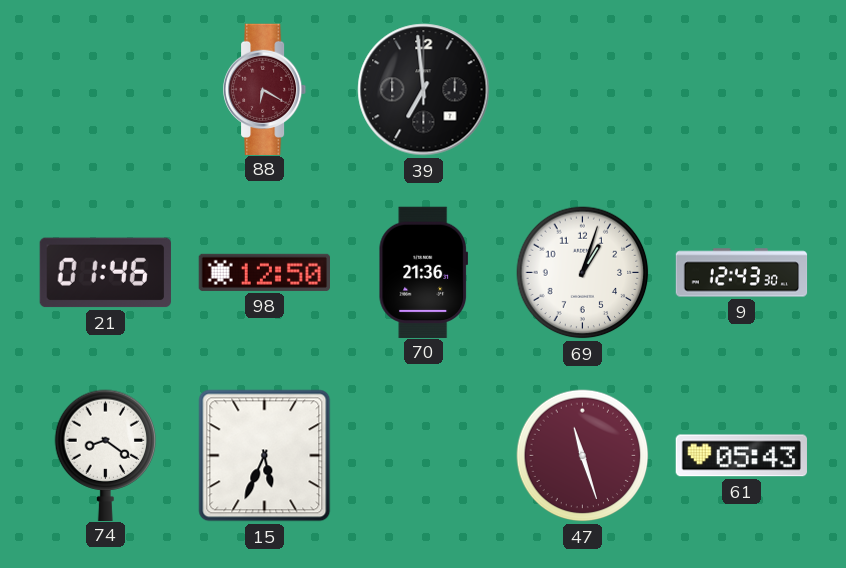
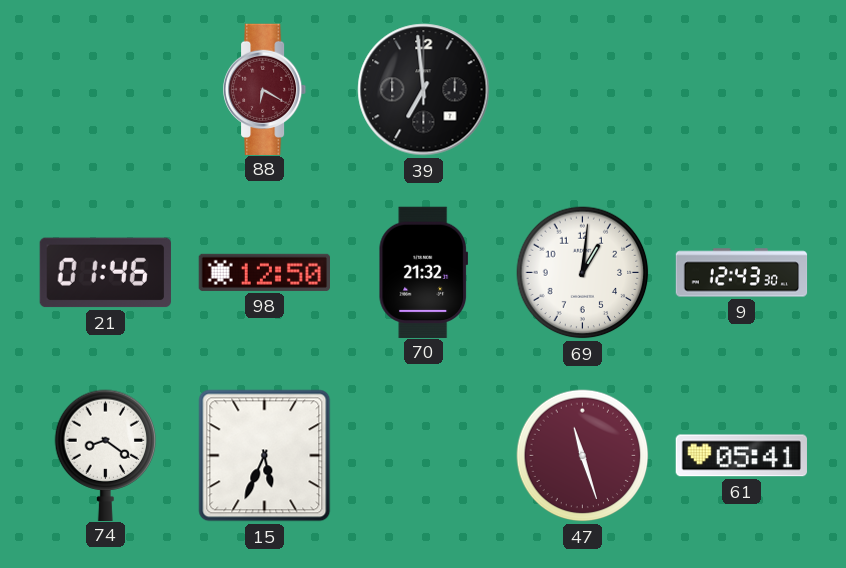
70: 21:36 -> 21:32
69: 1:03 -> 1:01
61: 05:43 -> 05:41
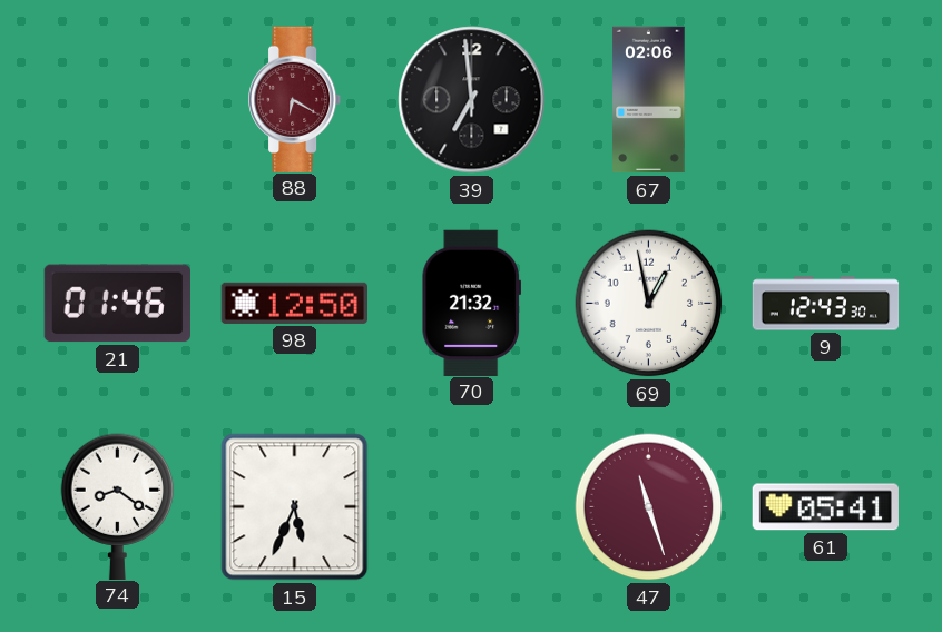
67: none -> 02:06
69: 1:01 -> 12:58
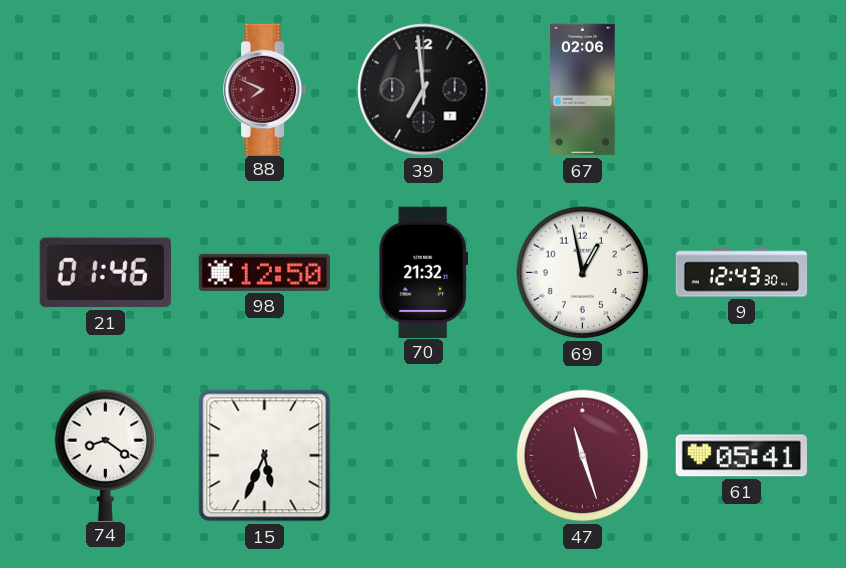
88: 6:20 -> 7:49
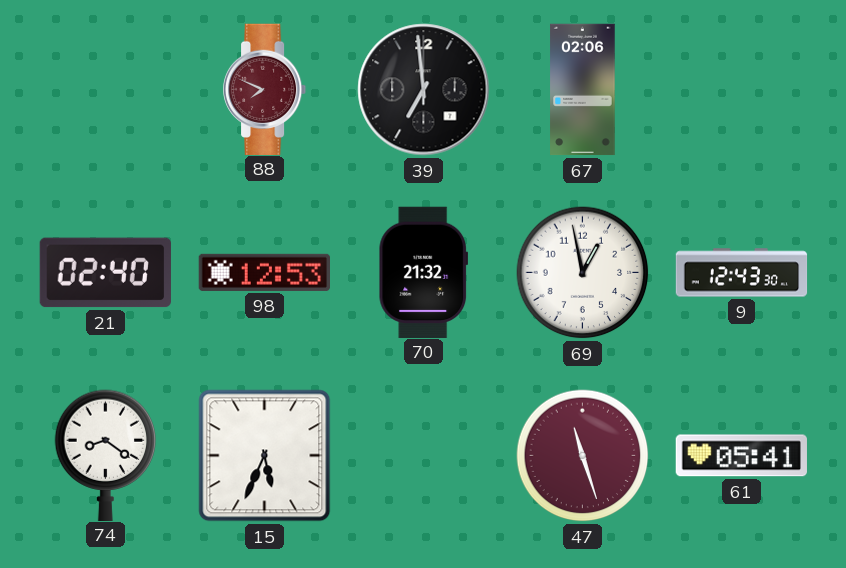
21: 01:46 -> 02:40
98: 12:50 -> 12:53
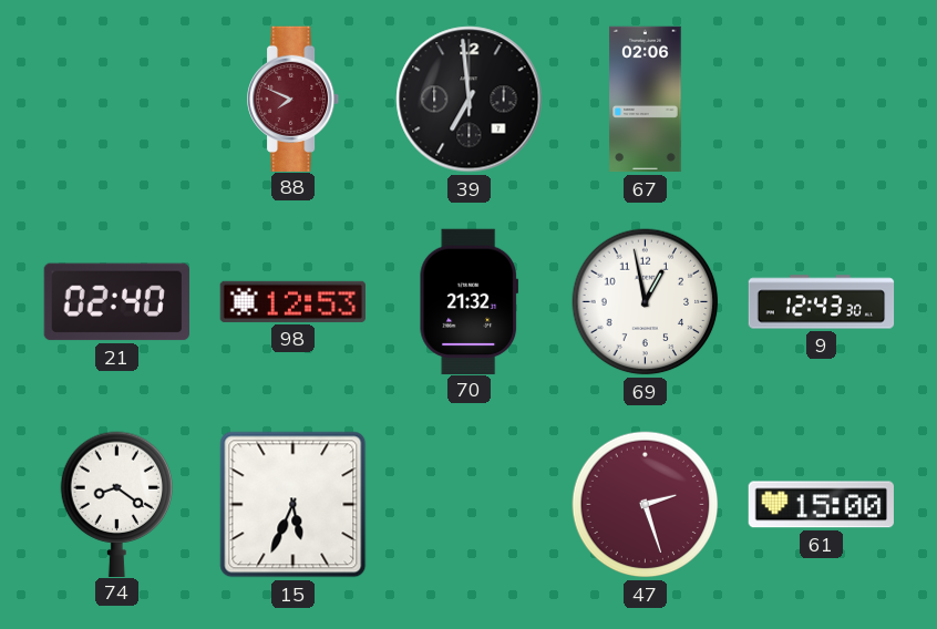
47: 11:27 -> 2:27
61: 05:41 -> 15:00
